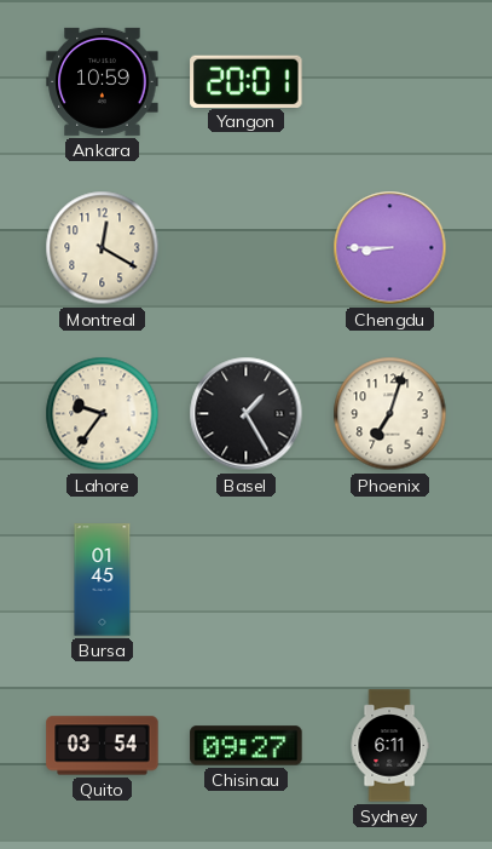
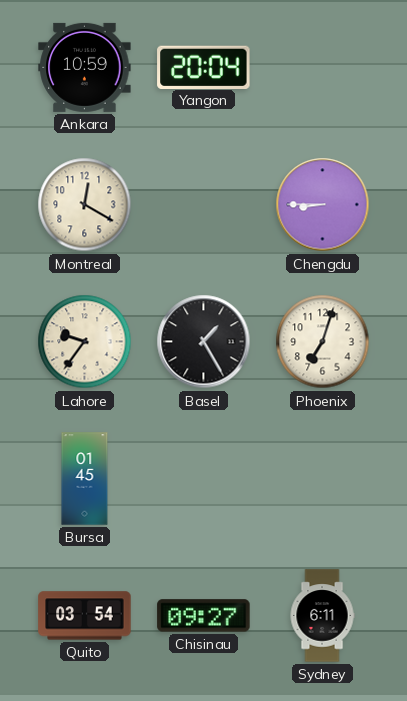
Yangon: 20:01 -> 20:04
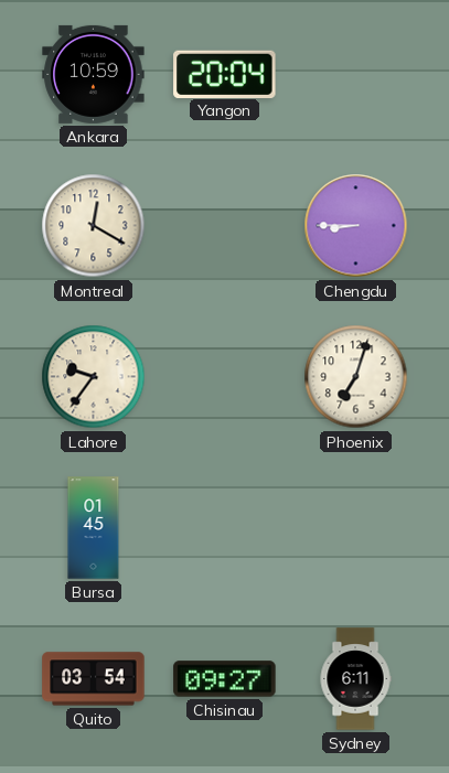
Basel: 1:25 -> none
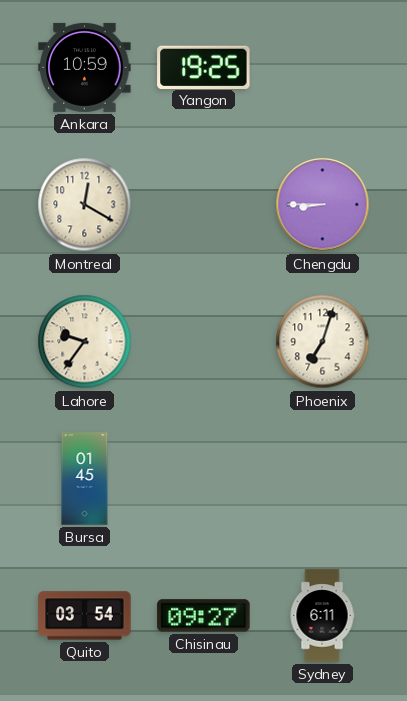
Yangon: 20:04 -> 19:25
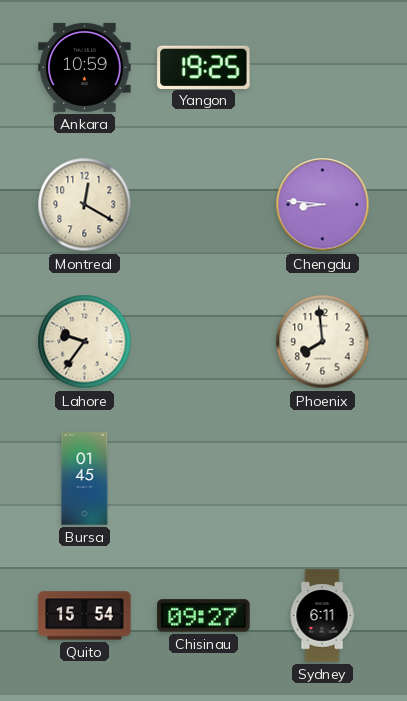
Chengdu: 8:45 -> 8:46
Phoenix: 7:03 -> 7:59
Quito: 03:54 -> 15:54
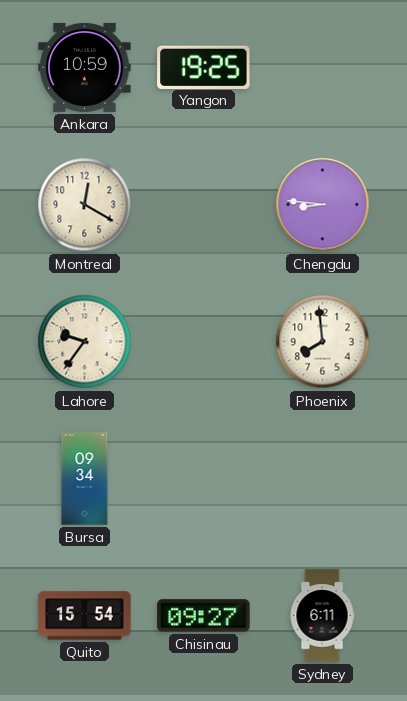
Bursa: 01:45 -> 09:34
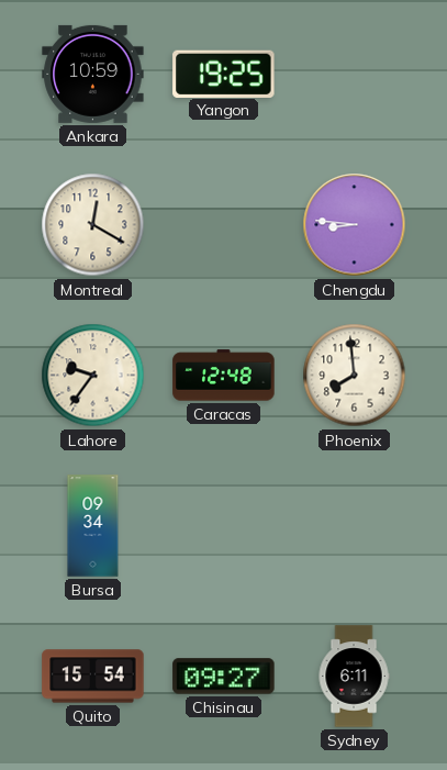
Caracas: none -> 12:48
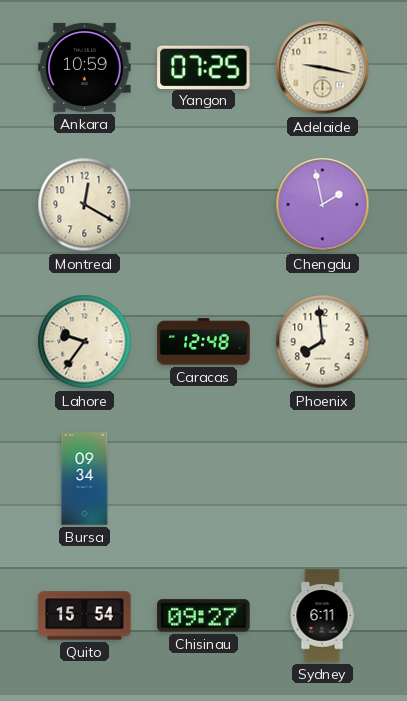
Yangon: 19:25 -> 07:25
Adelaide: none -> 9:17
Chengdu: 8:46 -> 1:58
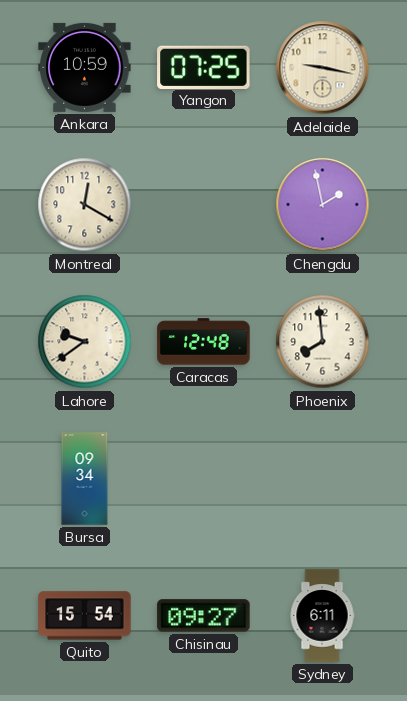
Lahore: 9:36 -> 9:39
